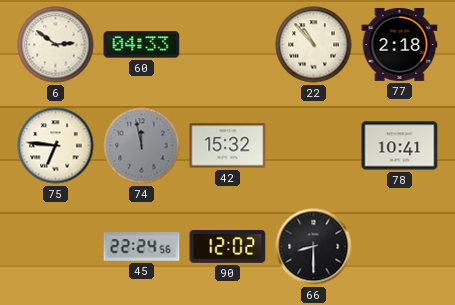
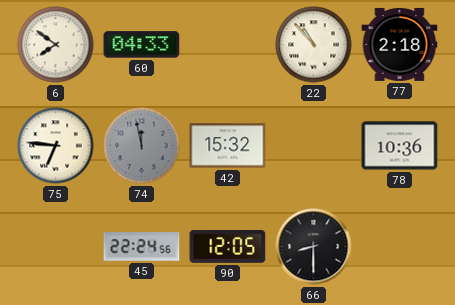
6: 2:51 -> 7:51
78: 10:41 -> 10:36
90: 12:02 -> 12:05
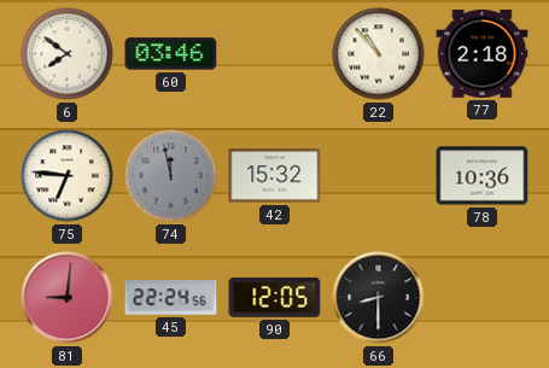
60: 04:33 -> 03:46
81: none -> 9:01
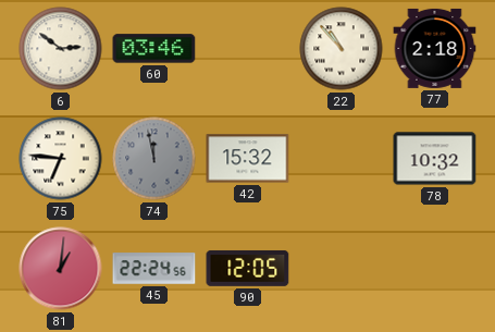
6: 7:51 -> 2:51
78: 10:36 -> 10:32
81: 9:01 -> 1:01
66: 8:30 -> none
